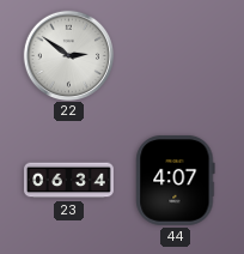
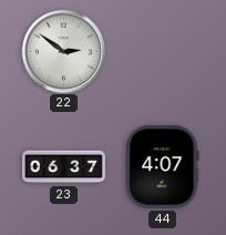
23: 06:34 -> 06:37
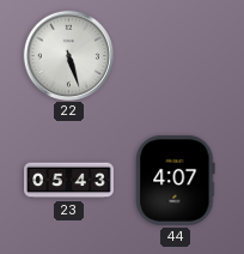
22: 2:51 -> 5:27
23: 06:37 -> 05:43
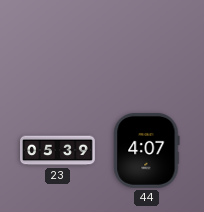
22: 5:27 -> none
23: 05:43 -> 05:39
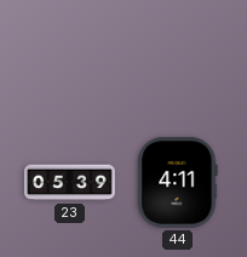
44: 4:07 -> 4:11
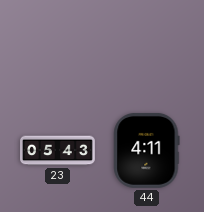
23: 05:39 -> 05:43
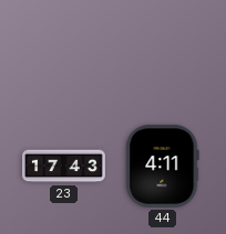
23: 05:43 -> 17:43
